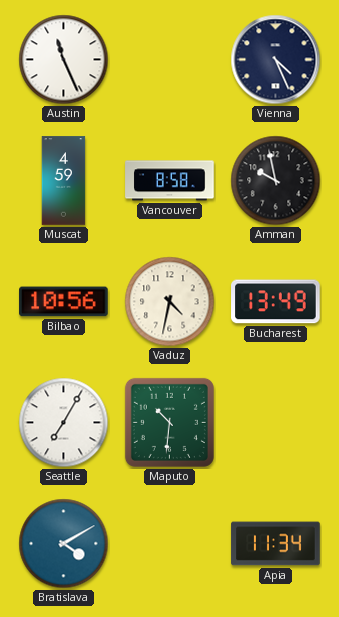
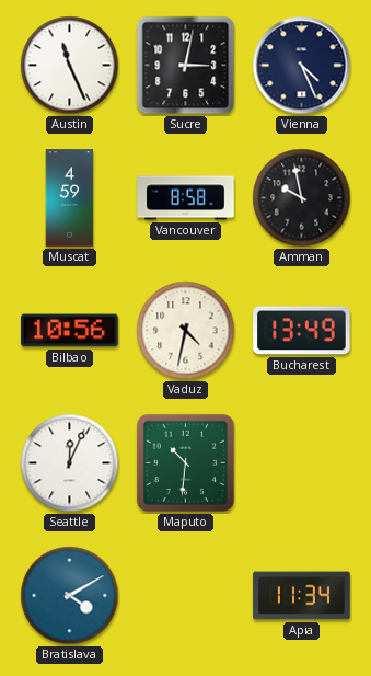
Sucre: none -> 3:02
Seattle: 7:05 -> 12:04
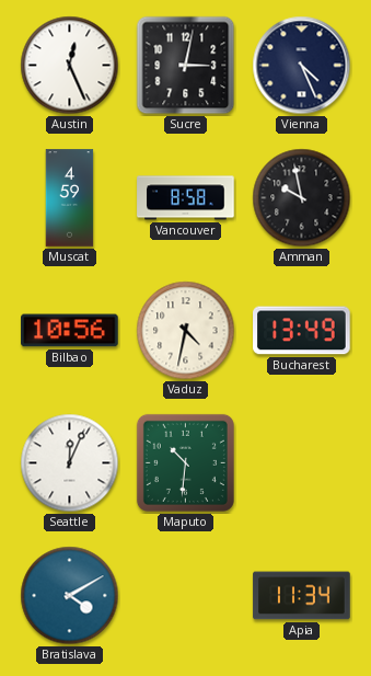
Austin: 11:26 -> 12:26
